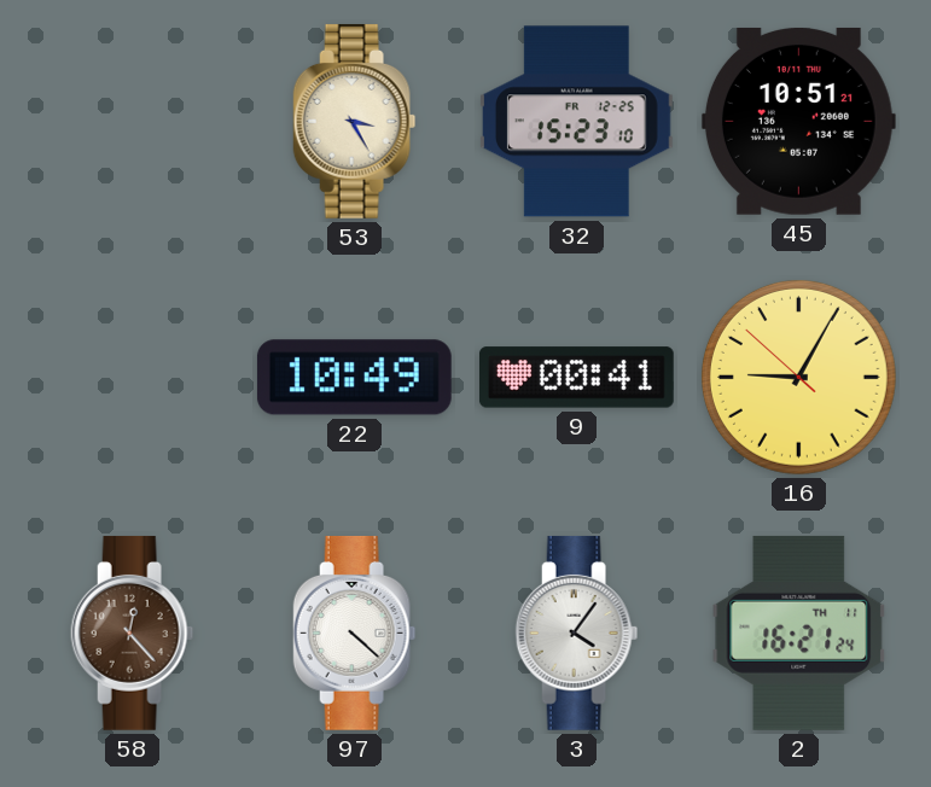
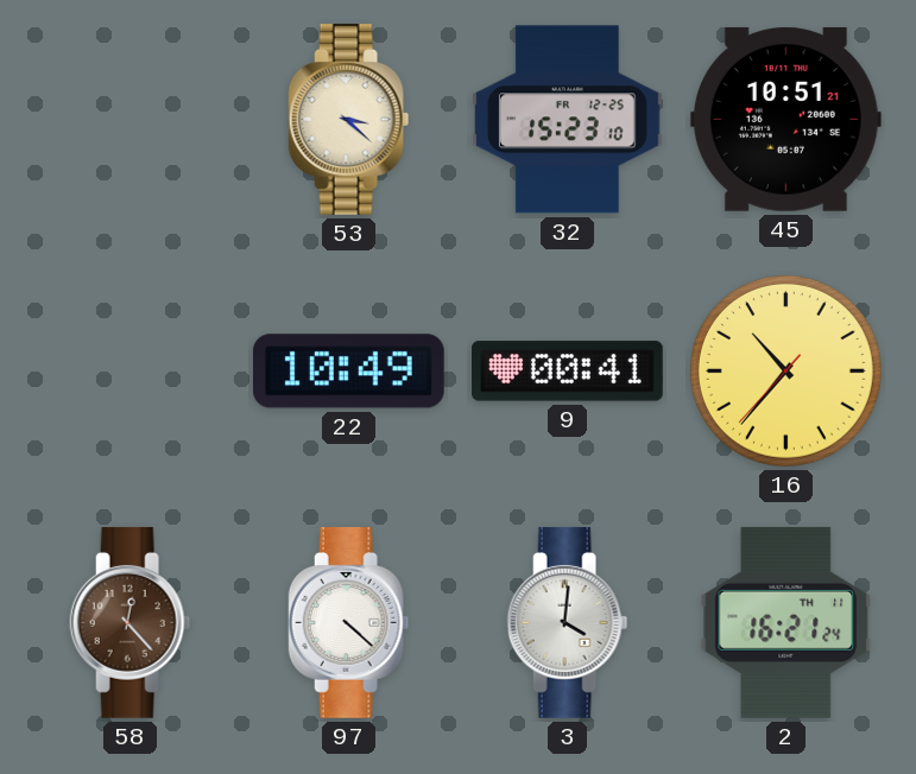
53: 3:25 -> 3:22
16: 9:04 -> 10:36
3: 4:06 -> 4:01
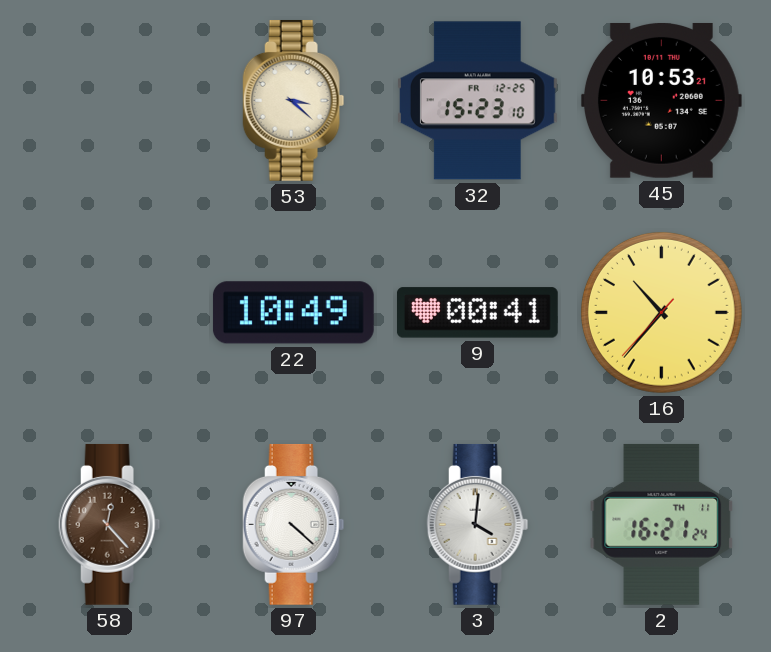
45: 10:51 -> 10:53
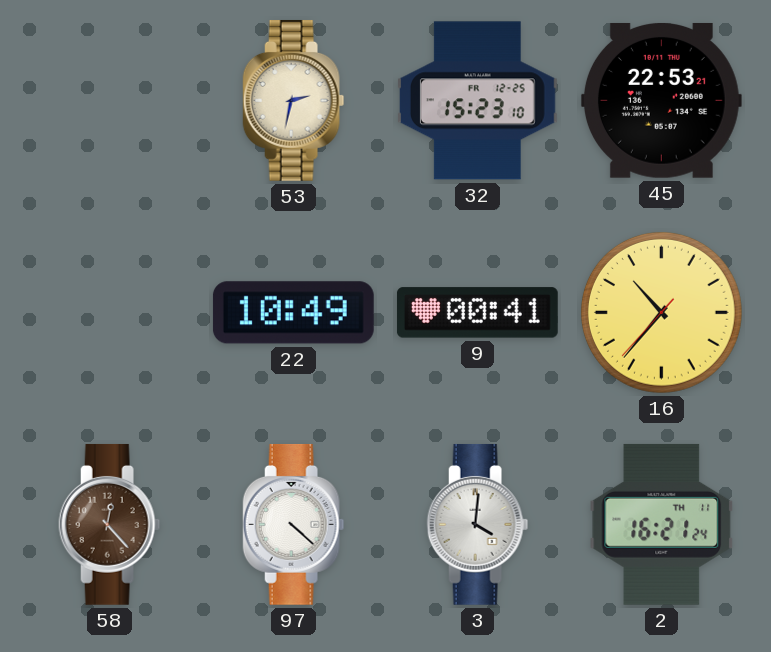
53: 3:22 -> 2:32
45: 10:53 -> 22:53
